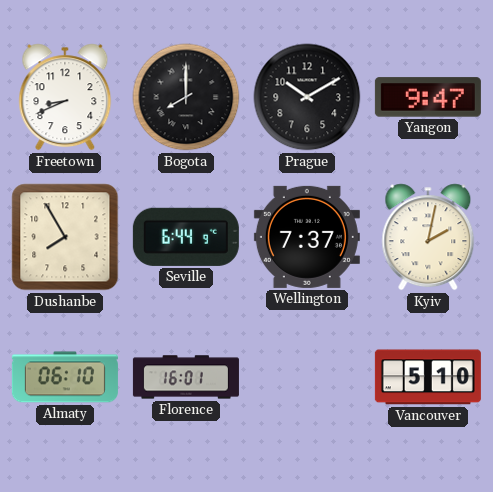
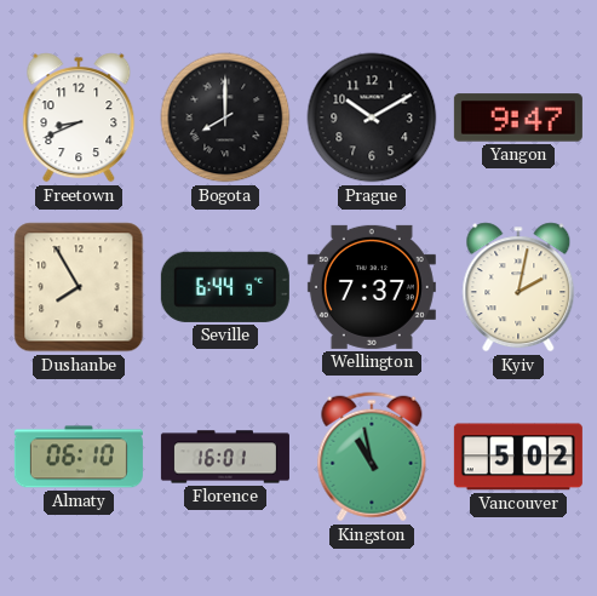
Kingston: none -> 10:58
Vancouver: 5:10 -> 5:02
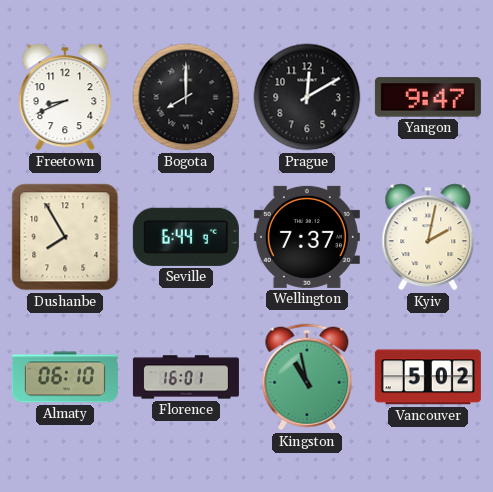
Prague: 10:10 -> 12:10
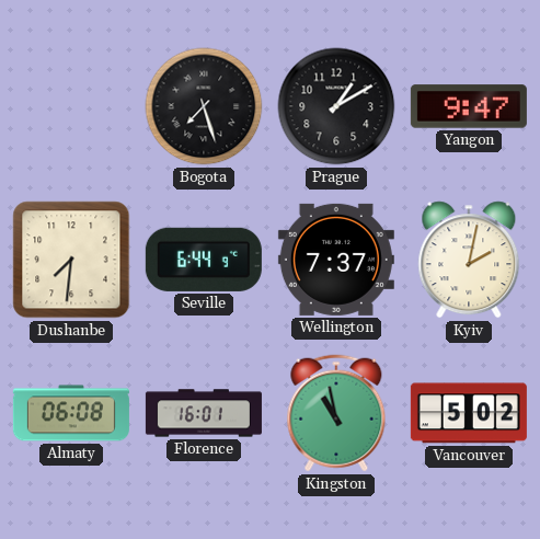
Freetown: 8:41 -> none
Bogota: 8:00 -> 7:27
Prague: 12:10 -> 1:10
Dushanbe: 7:55 -> 7:31
Almaty: 06:10 -> 06:08
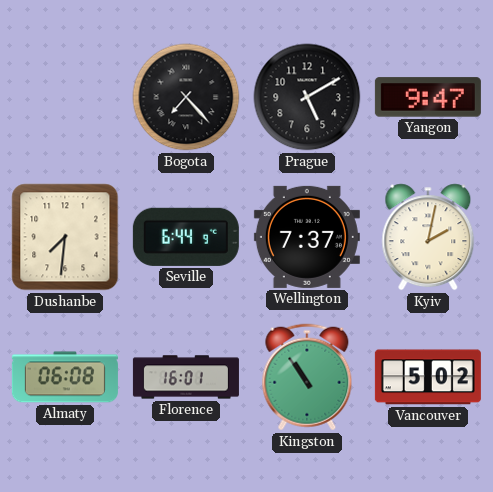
Bogota: 7:27 -> 7:23
Prague: 1:10 -> 5:10
Kingston: 10:58 -> 10:54
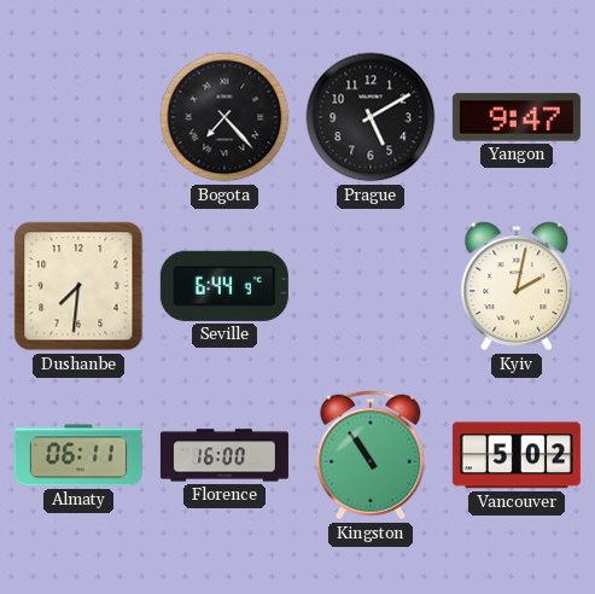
Wellington: 7:37 -> none
Almaty: 06:08 -> 06:11
Florence: 16:01 -> 16:00
